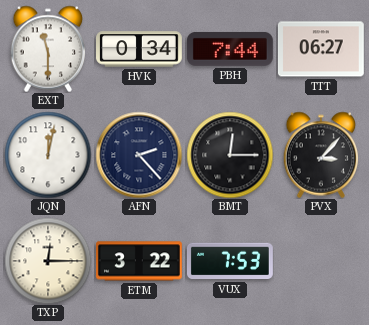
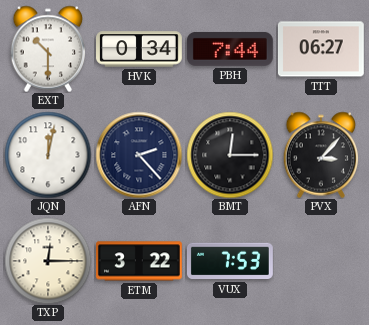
EXT: 11:30 -> 10:30
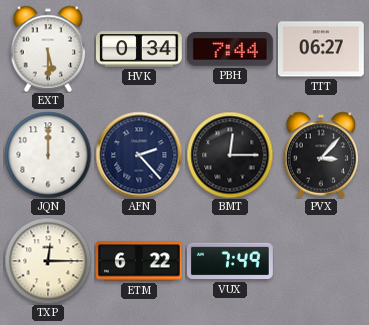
EXT: 10:30 -> 5:30
JQN: 12:02 -> 12:00
ETM: 3:22 -> 6:22
VUX: 7:53 -> 7:49
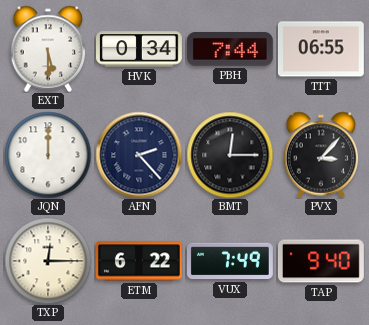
TTT: 06:27 -> 06:55
TAP: none -> 9:40
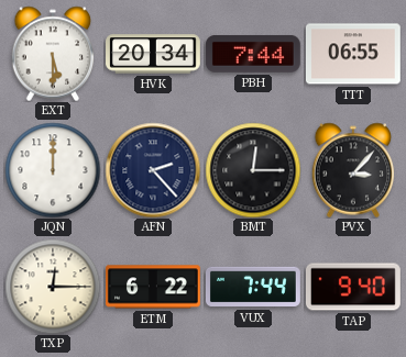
HVK: 0:34 -> 20:34
VUX: 7:49 -> 7:44
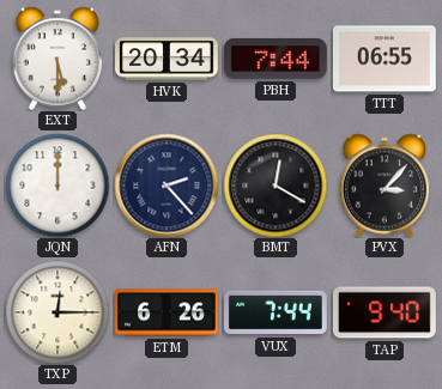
BMT: 12:15 -> 12:20
ETM: 6:22 -> 6:26
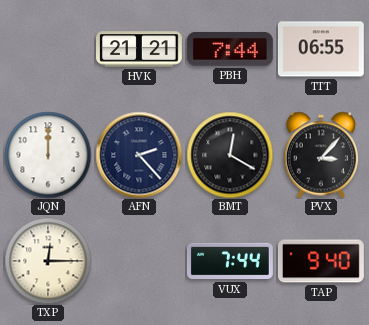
EXT: 5:30 -> none
HVK: 20:34 -> 21:21
ETM: 6:26 -> none
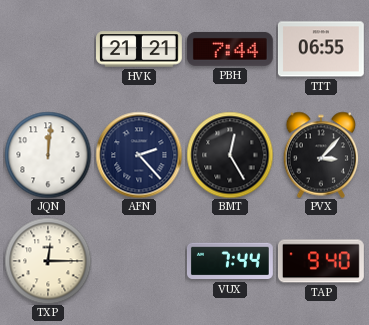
JQN: 12:00 -> 12:01
BMT: 12:20 -> 12:25
